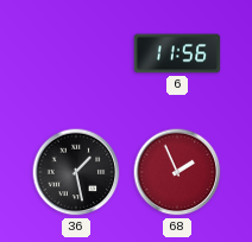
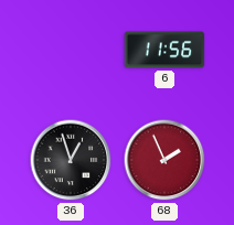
36: 1:28 -> 12:57
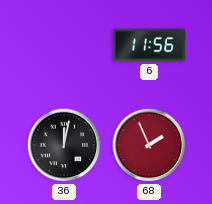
36: 12:57 -> 12:02
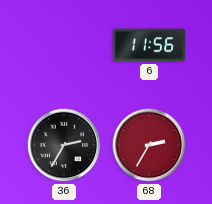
36: 12:02 -> 2:35
68: 1:56 -> 2:35
